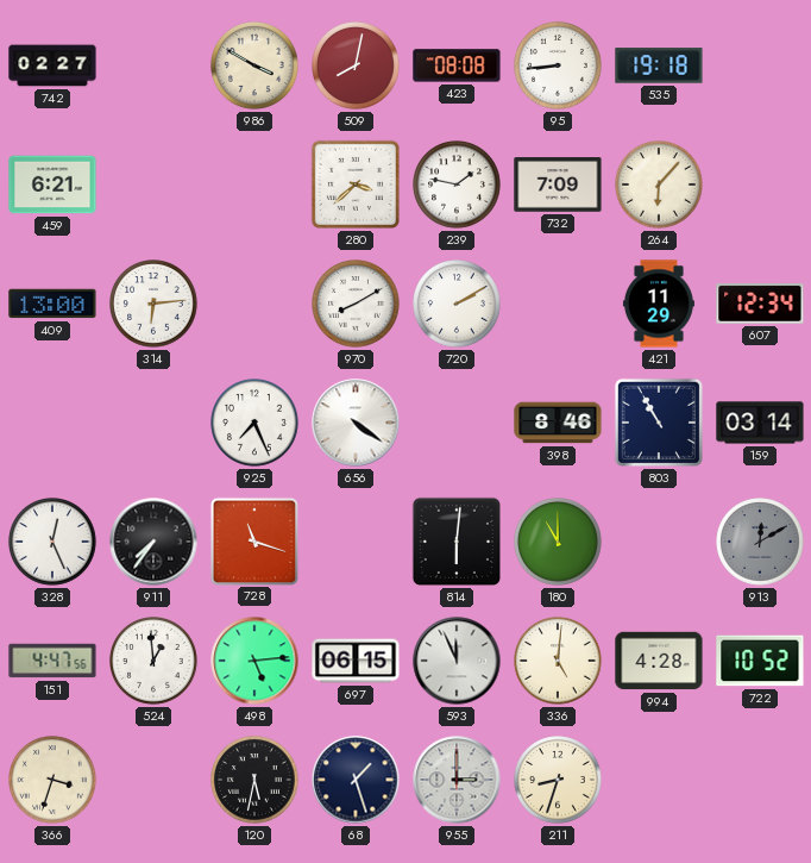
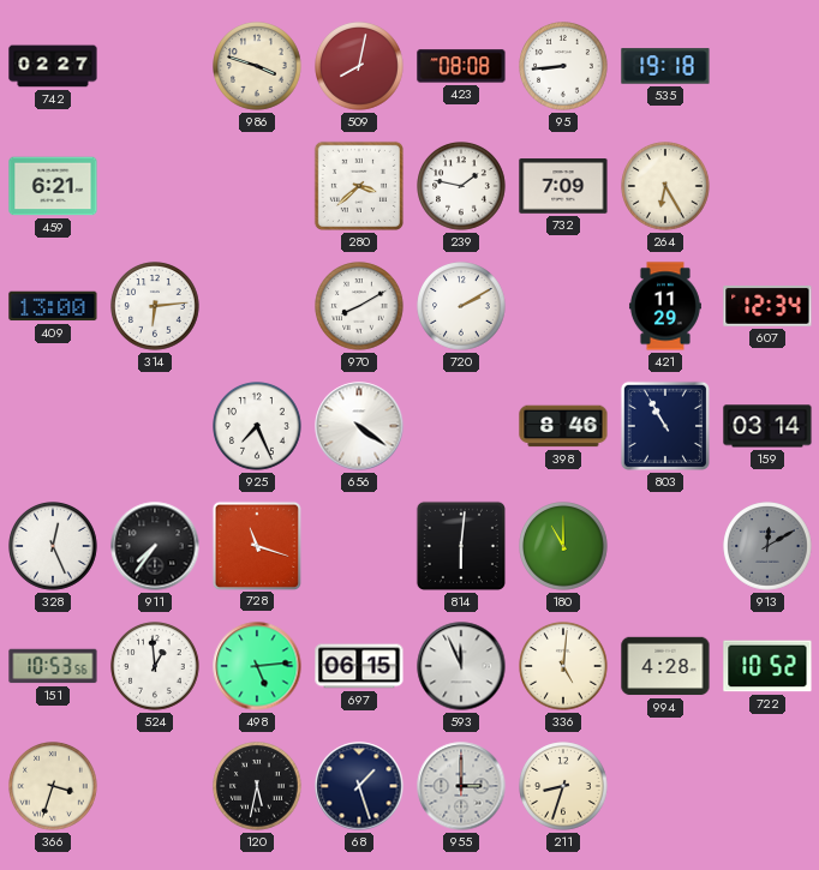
986: 3:50 -> 3:48
264: 6:07 -> 6:25
151: 4:47 -> 10:53
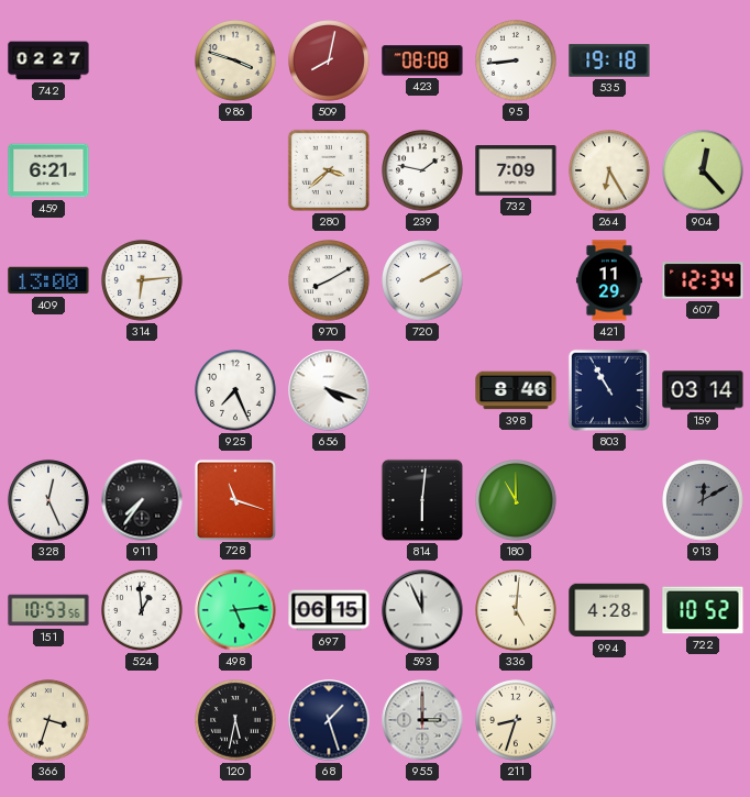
904: none -> 12:23
656: 4:21 -> 4:18
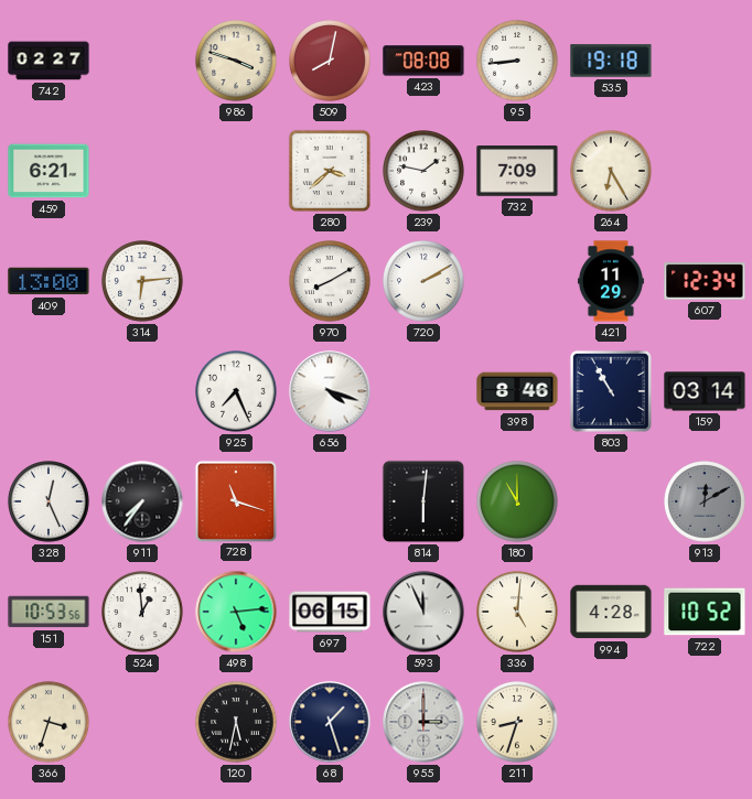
904: 12:23 -> none
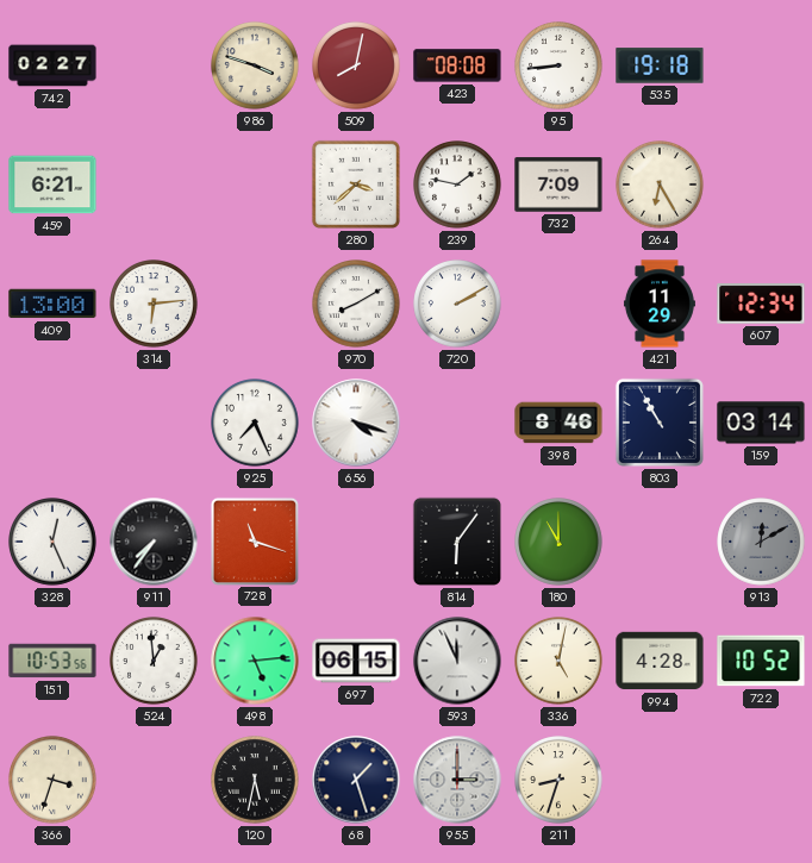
814: 6:01 -> 6:06
336: 5:01 -> 5:02
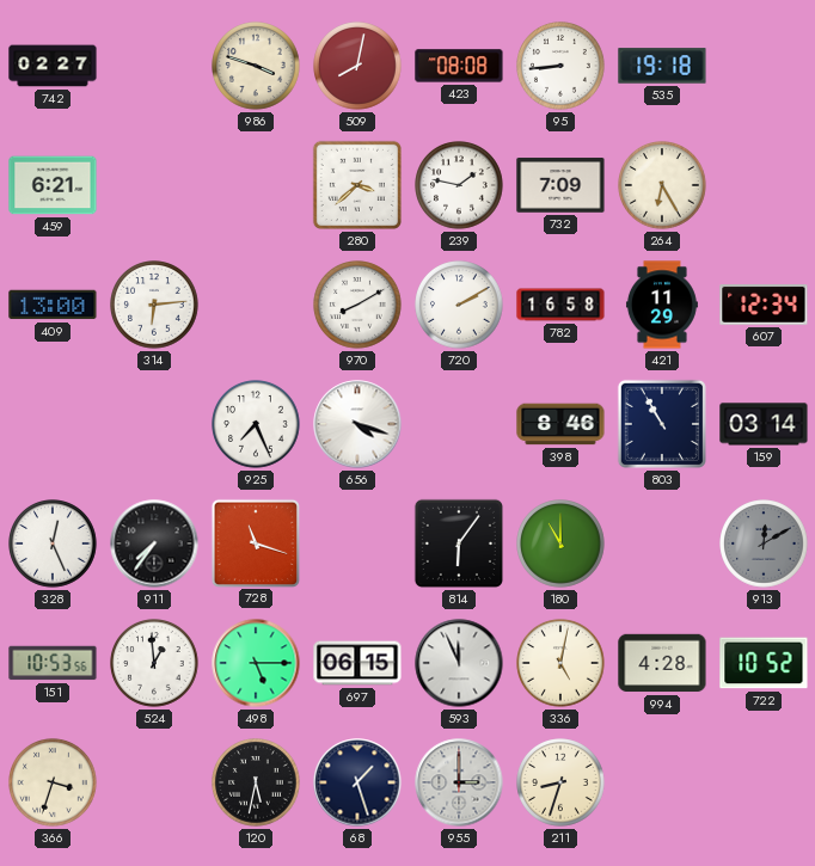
782: none -> 16:58
498: 5:14 -> 5:15
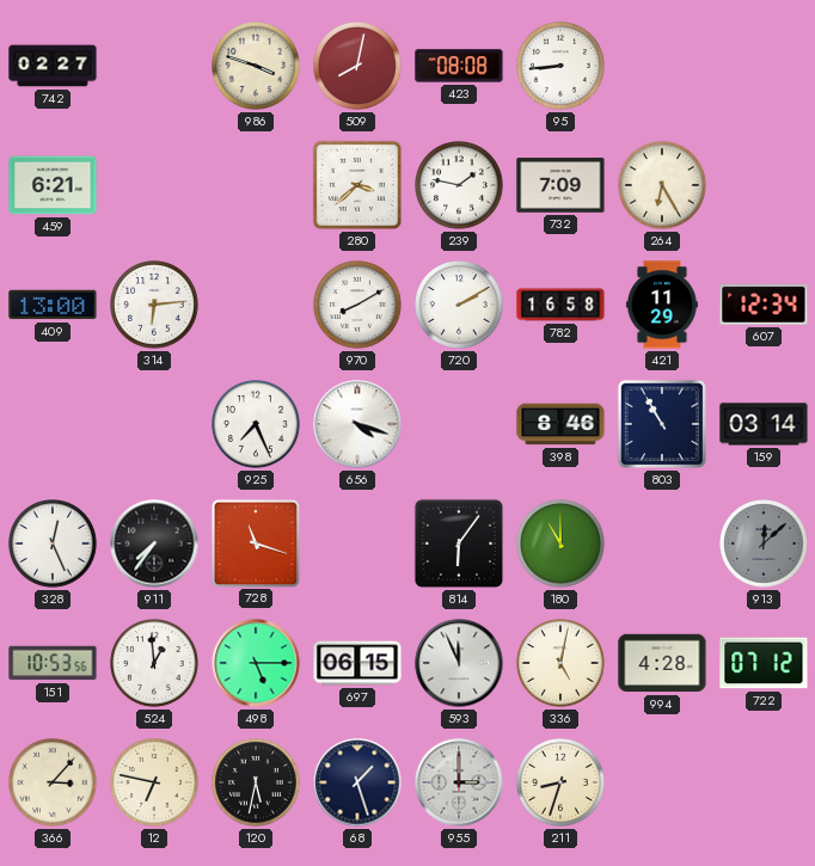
535: 19:18 -> none
913: 12:10 -> 12:08
722: 10:52 -> 07:12
366: 3:33 -> 3:07
12: none -> 6:47
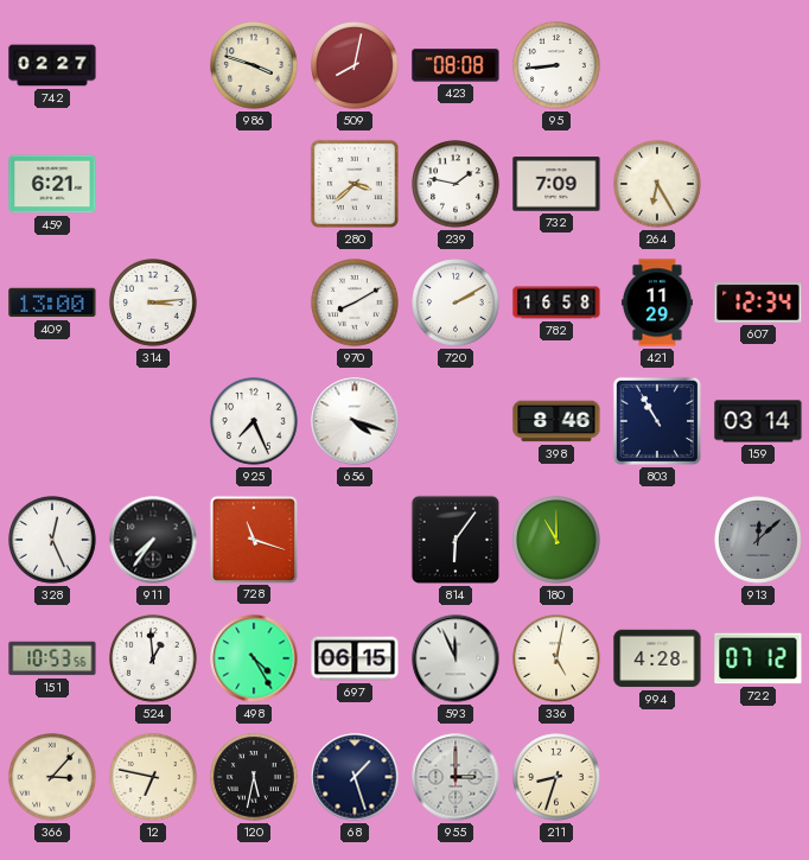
314: 6:14 -> 3:14
498: 5:15 -> 4:25
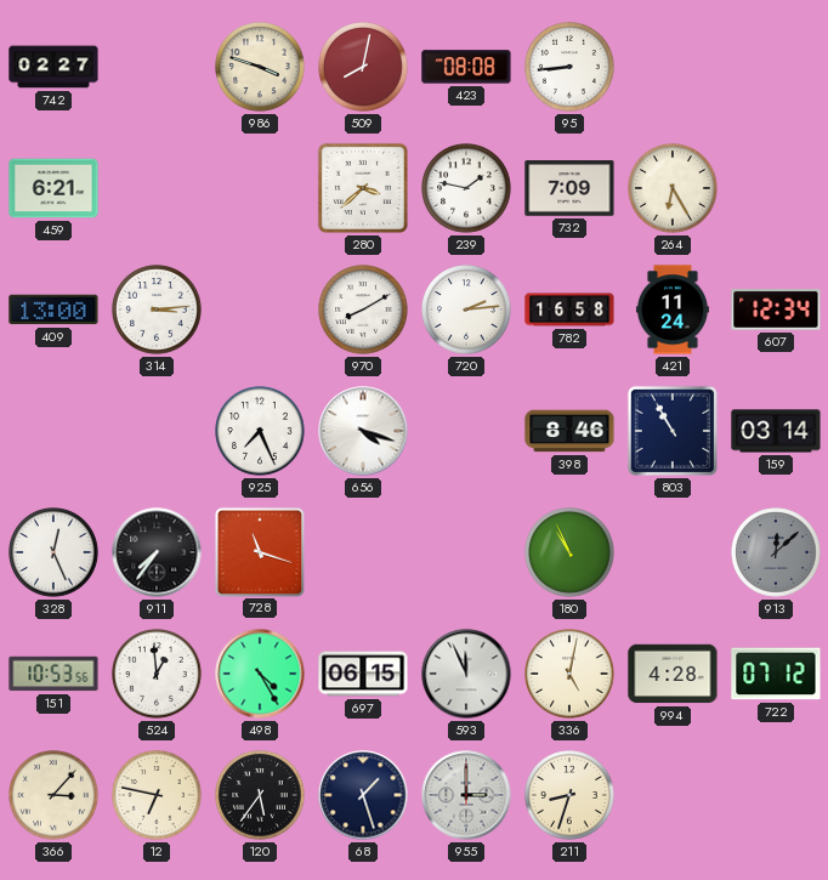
720: 2:10 -> 2:14
421: 11:29 -> 11:24
814: 6:06 -> none
180: 11:00 -> 10:56
120: 5:32 -> 5:36
